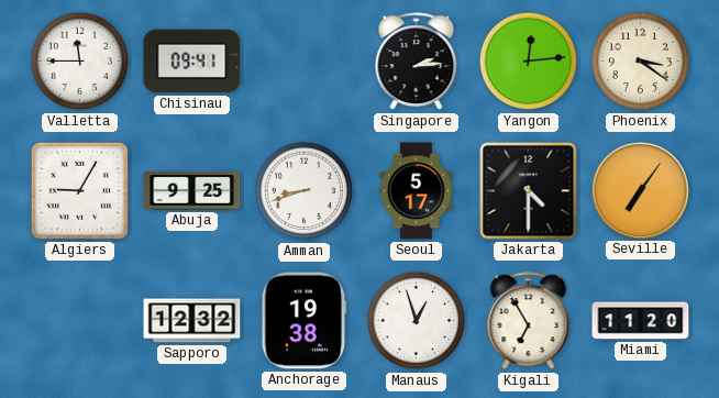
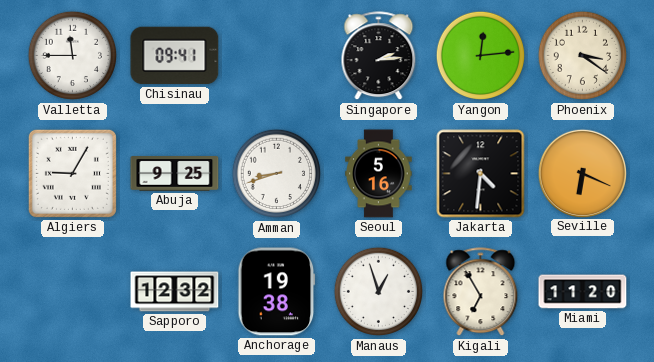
Seoul: 5:17 -> 5:16
Jakarta: 4:30 -> 4:31
Seville: 7:06 -> 6:19
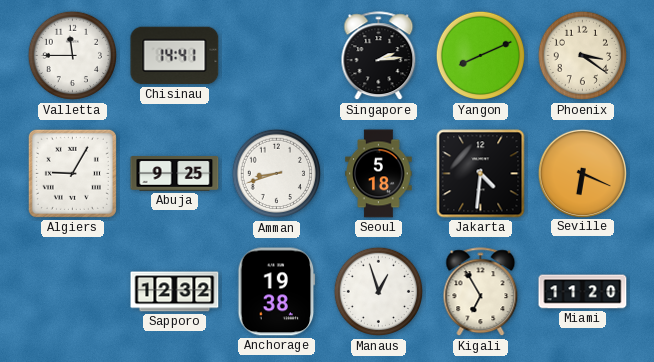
Chisinau: 09:41 -> 14:41
Yangon: 12:14 -> 8:11
Seoul: 5:16 -> 5:18
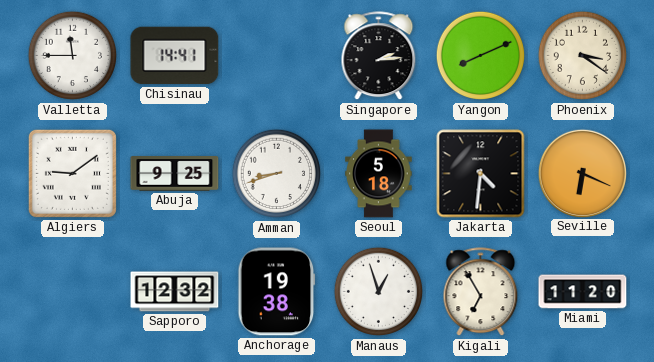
Algiers: 9:05 -> 9:09
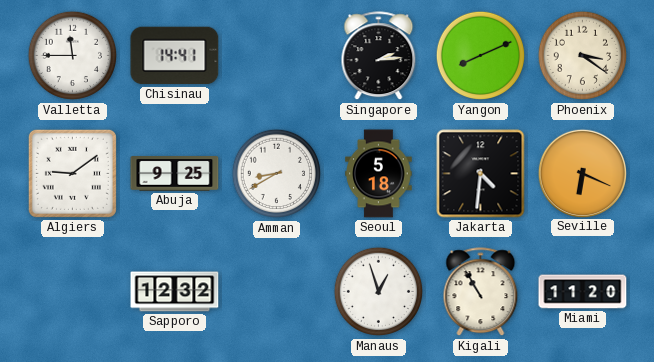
Amman: 8:42 -> 8:40
Anchorage: 19:38 -> none
Kigali: 6:55 -> 10:55
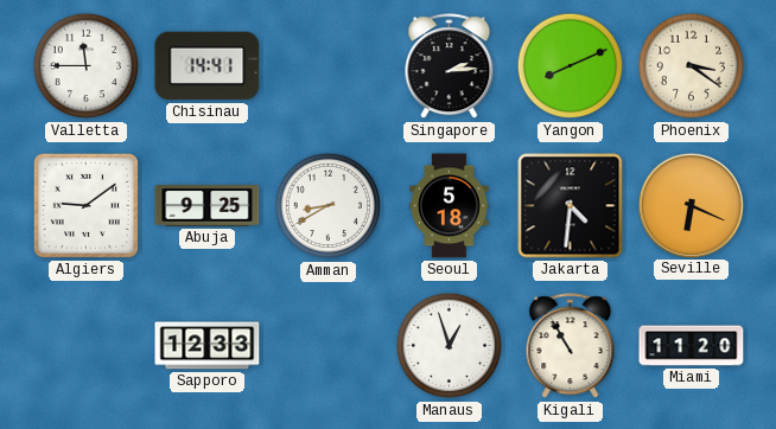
Sapporo: 12:32 -> 12:33
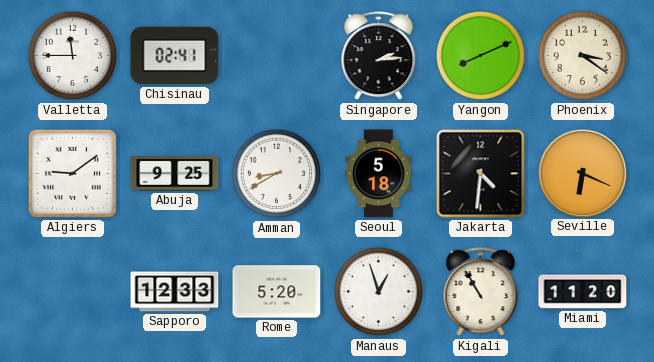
Chisinau: 14:41 -> 02:41
Rome: none -> 5:20
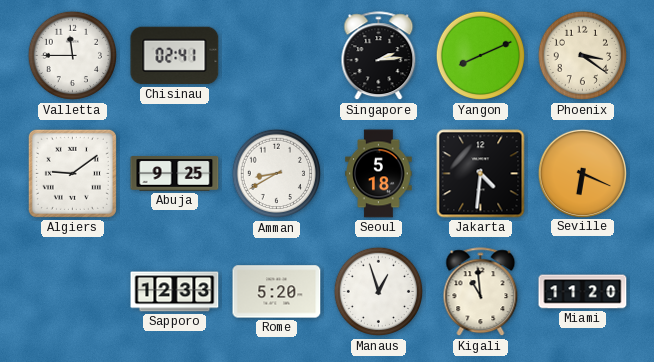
Kigali: 10:55 -> 10:59
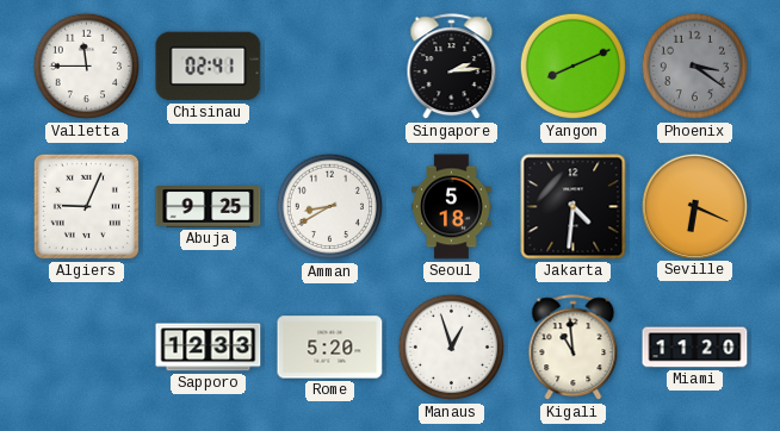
Phoenix dial: cream -> grey
Algiers: 9:09 -> 9:04
